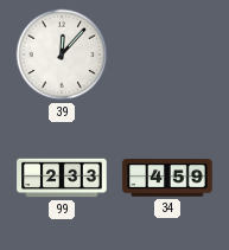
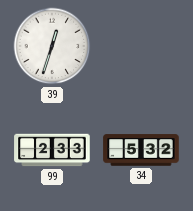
39: 12:07 -> 12:33
34: 4:59 -> 5:32
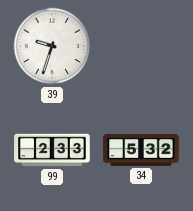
39: 12:33 -> 9:33
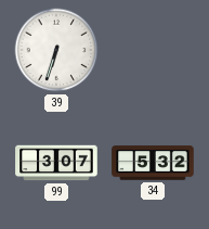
39: 9:33 -> 6:33
99: 2:33 -> 3:07
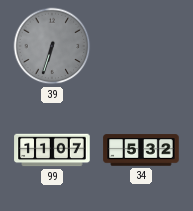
39 dial: white -> grey
99: 3:07 -> 11:07
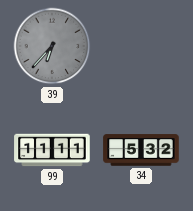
39: 6:33 -> 6:37
99: 11:07 -> 11:11
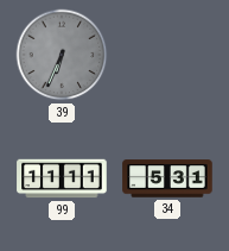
39: 6:37 -> 6:34
34: 5:32 -> 5:31
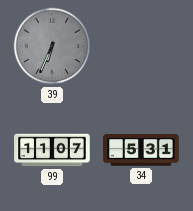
99: 11:11 -> 11:07
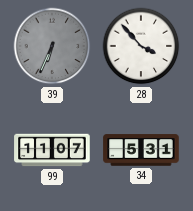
28: none -> 3:53
